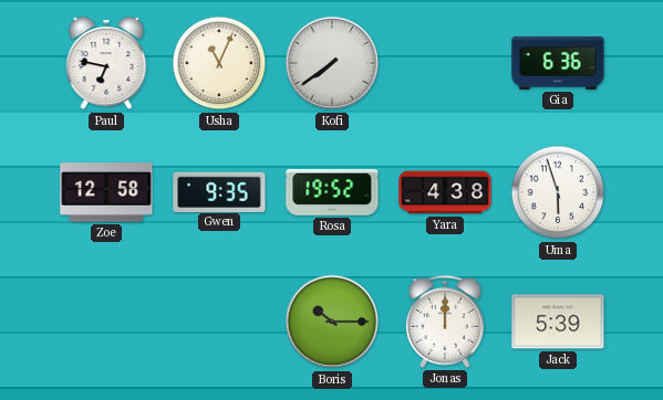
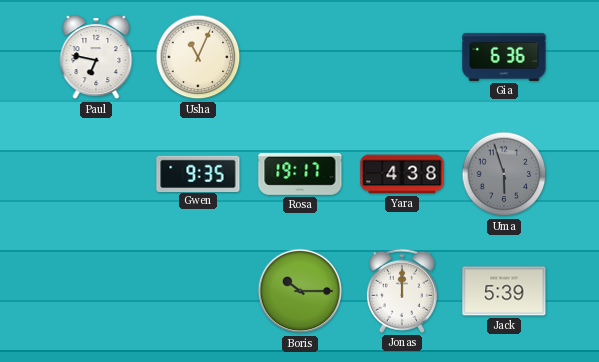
Kofi: 7:39 -> none
Zoe: 12:58 -> none
Rosa: 19:52 -> 19:17
Uma dial: white -> grey
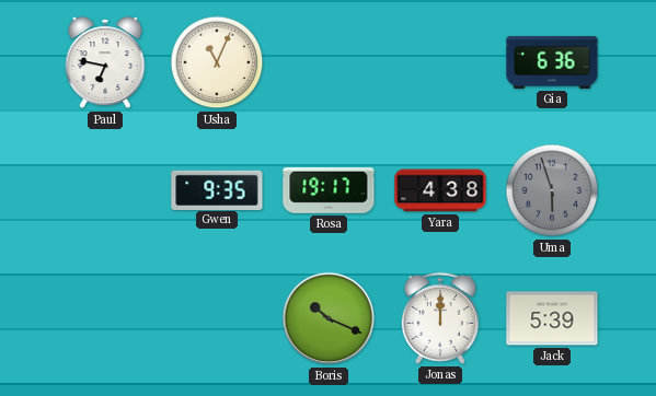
Boris: 10:15 -> 10:19
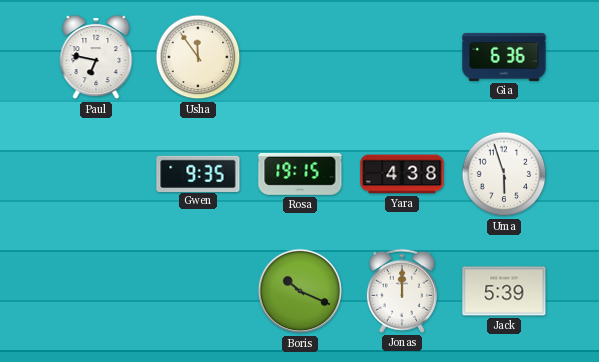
Usha: 11:04 -> 11:54
Rosa: 19:17 -> 19:15
Uma dial: grey -> white
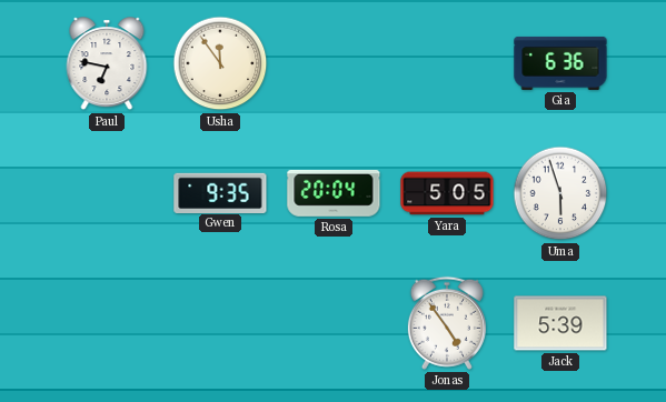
Rosa: 19:15 -> 20:04
Yara: 4:38 -> 5:05
Boris: 10:19 -> none
Jonas: 12:00 -> 4:54
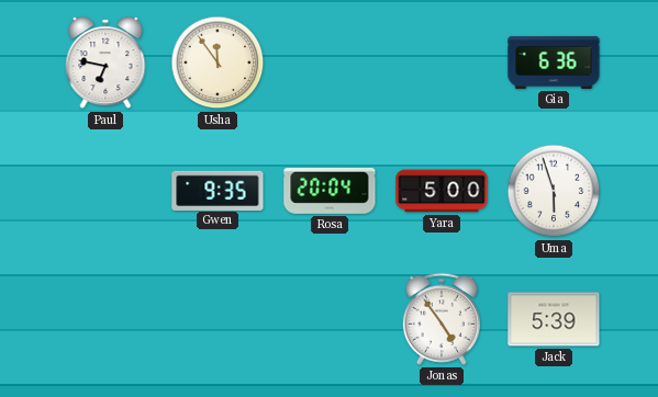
Yara: 5:05 -> 5:00
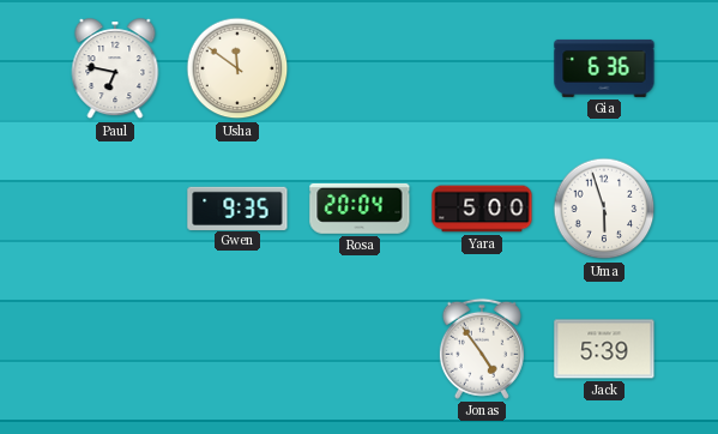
Usha: 11:54 -> 11:51
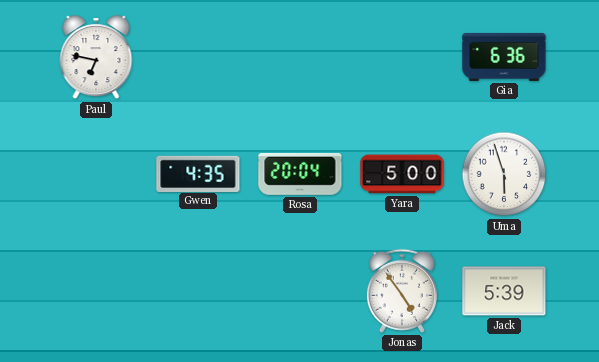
Usha: 11:51 -> none
Gwen: 9:35 -> 4:35
